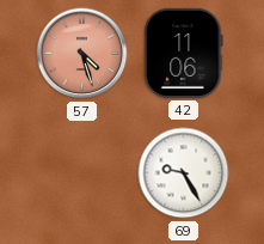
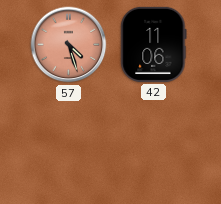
69: 9:25 -> none
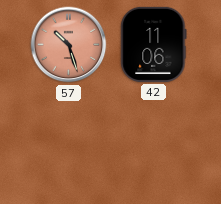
57: 4:27 -> 10:27
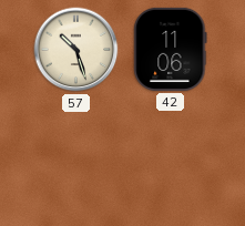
57 dial: salmon -> cream
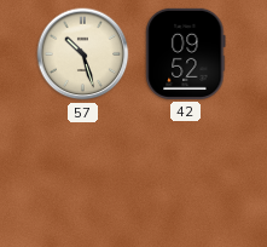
42: 11:06 -> 09:52
